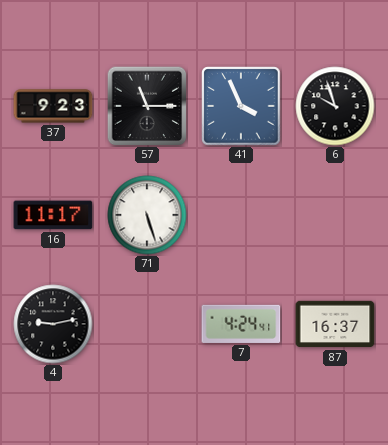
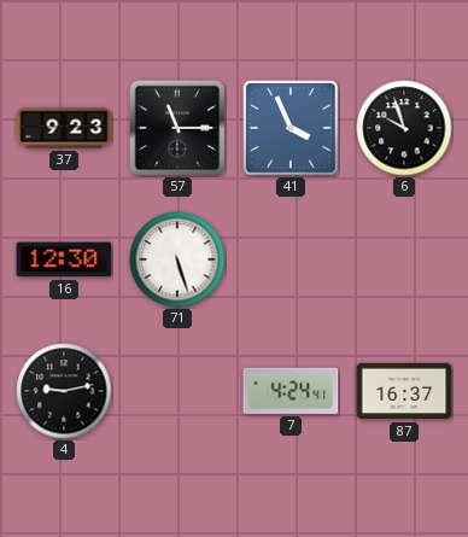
16: 11:17 -> 12:30
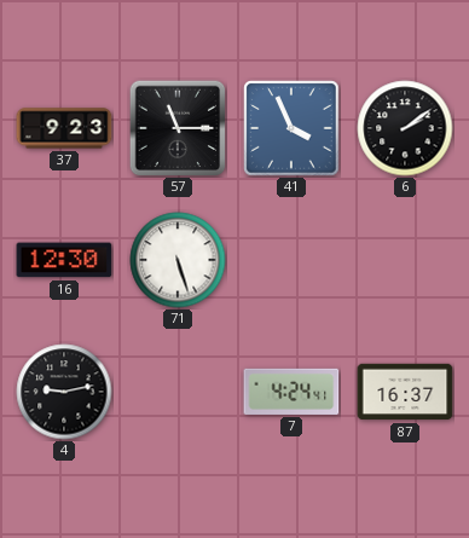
6: 9:57 -> 2:09
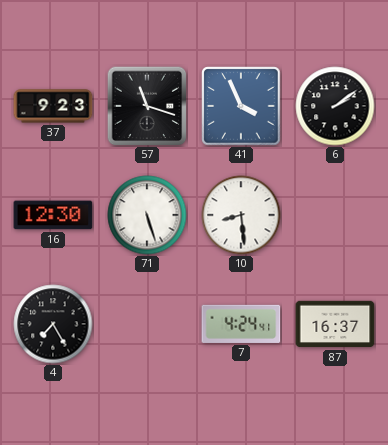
57: 11:15 -> 11:18
10: none -> 8:29
4: 9:13 -> 7:25
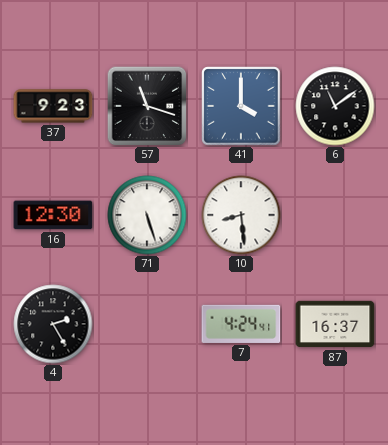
41: 3:56 -> 4:00
6: 2:09 -> 11:09
4: 7:25 -> 2:25
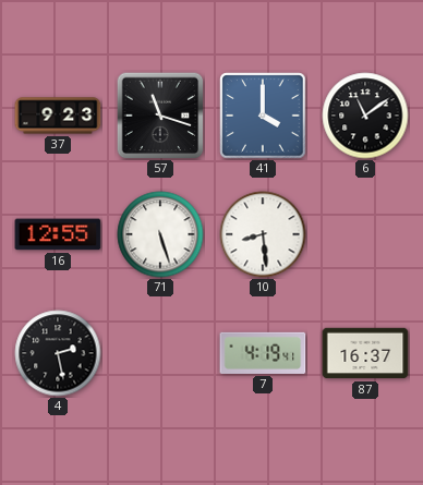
16: 12:30 -> 12:55
4: 2:25 -> 2:28
7: 4:24 -> 4:19
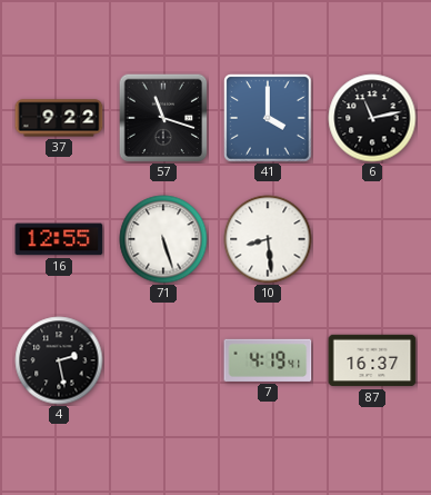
37: 9:23 -> 9:22
6: 11:09 -> 11:13
